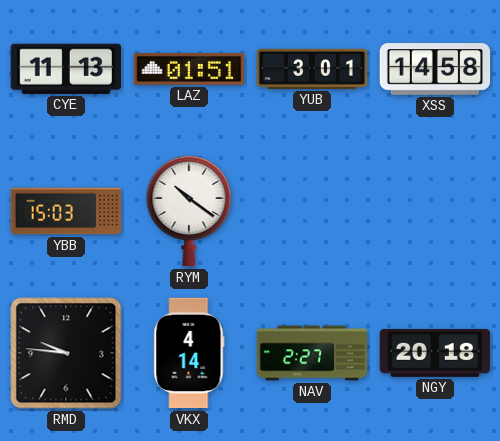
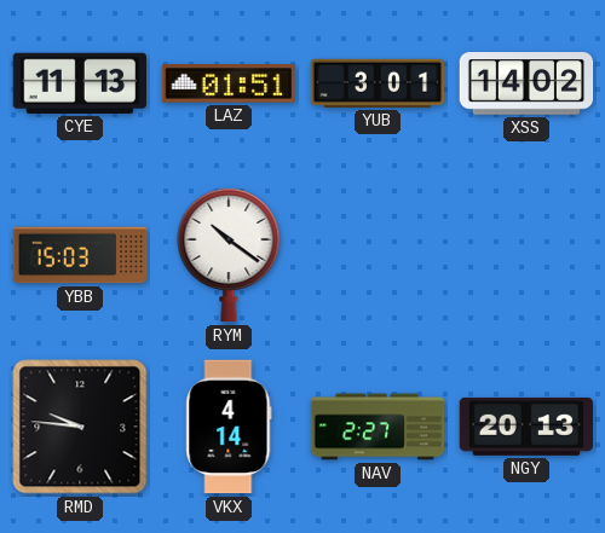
XSS: 14:58 -> 14:02
NGY: 20:18 -> 20:13
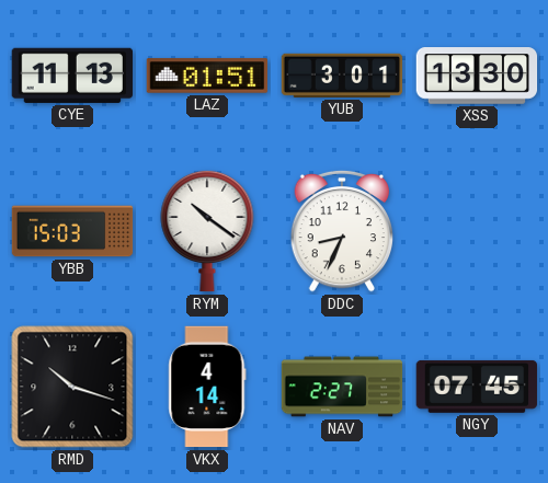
XSS: 14:02 -> 13:30
DDC: none -> 8:34
RMD: 9:46 -> 10:18
NGY: 20:13 -> 07:45
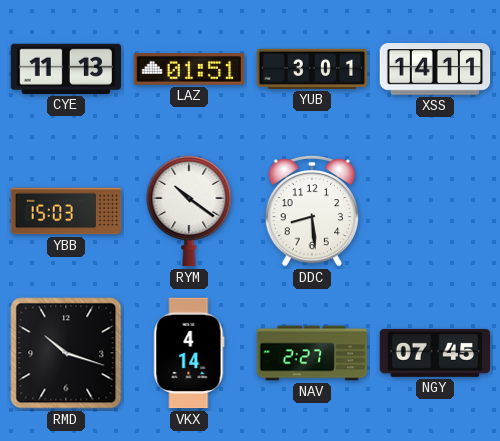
XSS: 13:30 -> 14:11
DDC: 8:34 -> 8:29
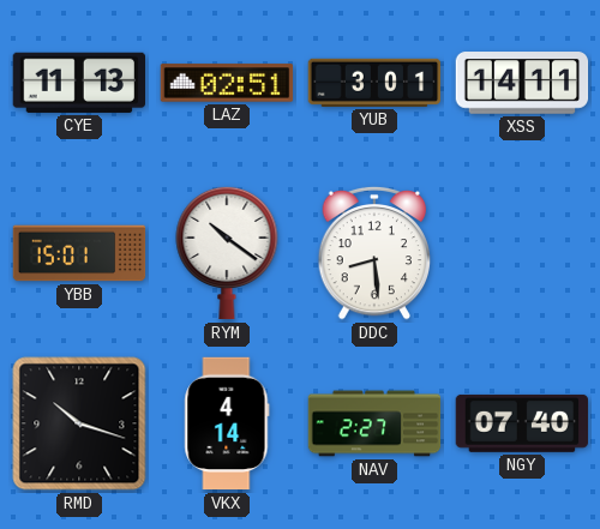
LAZ: 01:51 -> 02:51
YBB: 15:03 -> 15:01
NGY: 07:45 -> 07:40
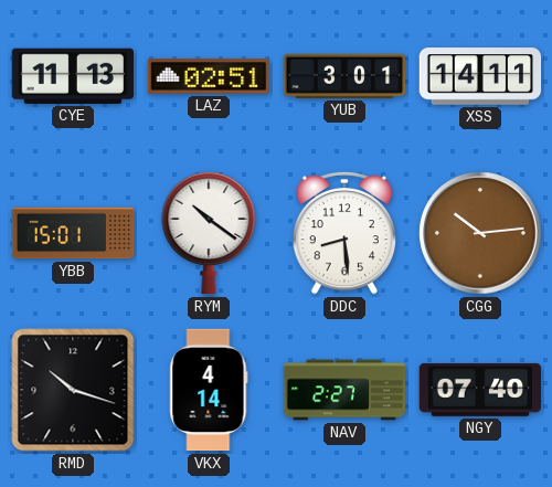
CGG: none -> 10:14
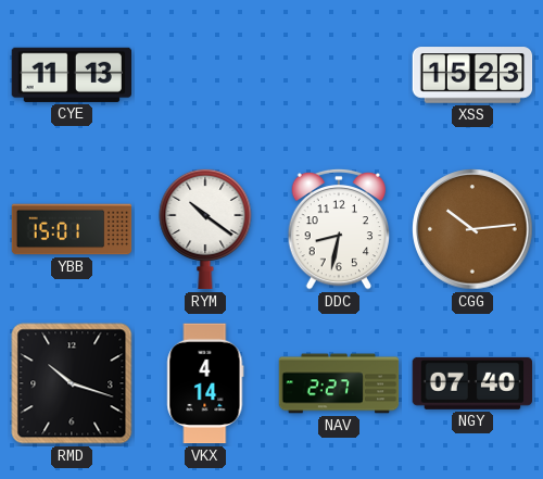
LAZ: 02:51 -> none
YUB: 3:01 -> none
XSS: 14:11 -> 15:23
DDC: 8:29 -> 8:32
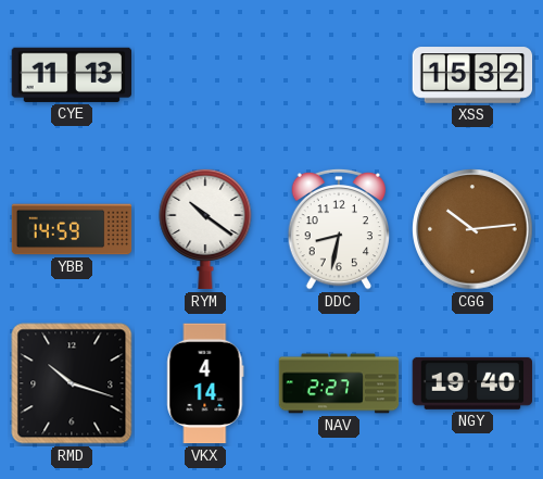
XSS: 15:23 -> 15:32
YBB: 15:01 -> 14:59
NGY: 07:40 -> 19:40
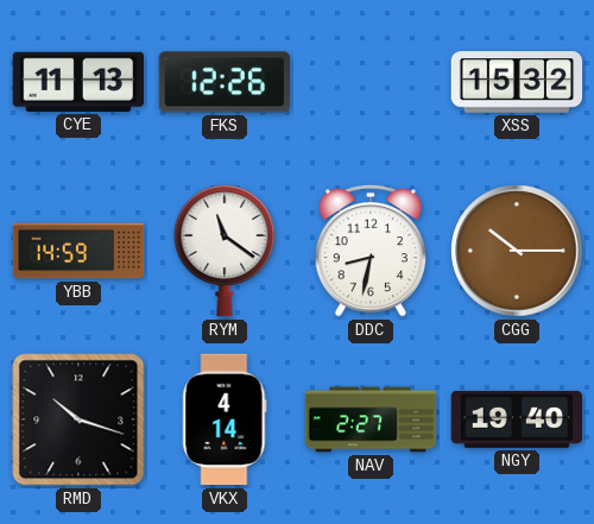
FKS: none -> 12:26
RYM: 10:21 -> 11:21
CGG: 10:14 -> 10:15
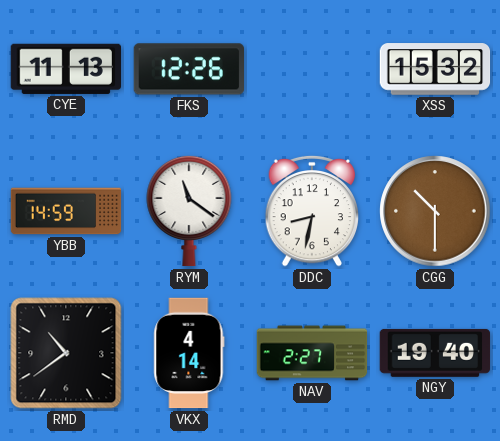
CGG: 10:15 -> 10:30
RMD: 10:18 -> 10:39
